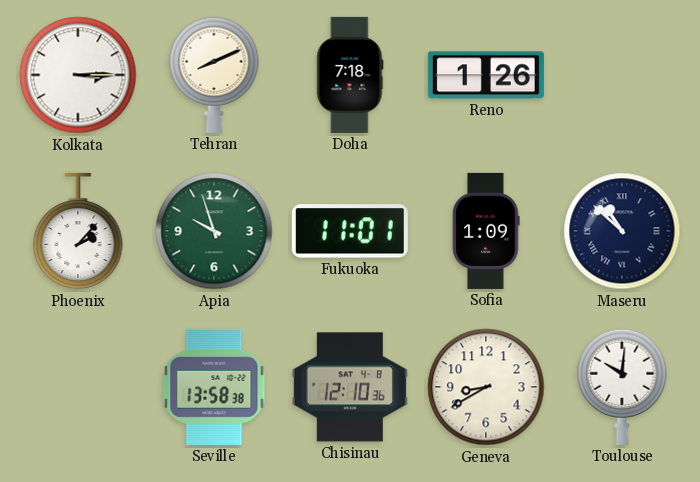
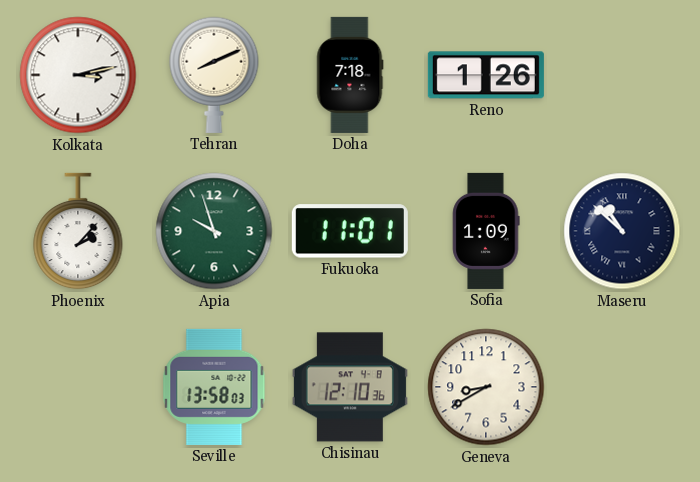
Kolkata: 3:15 -> 3:13
Seville: 13:58:38 -> 13:58:03
Toulouse: 10:01 -> none
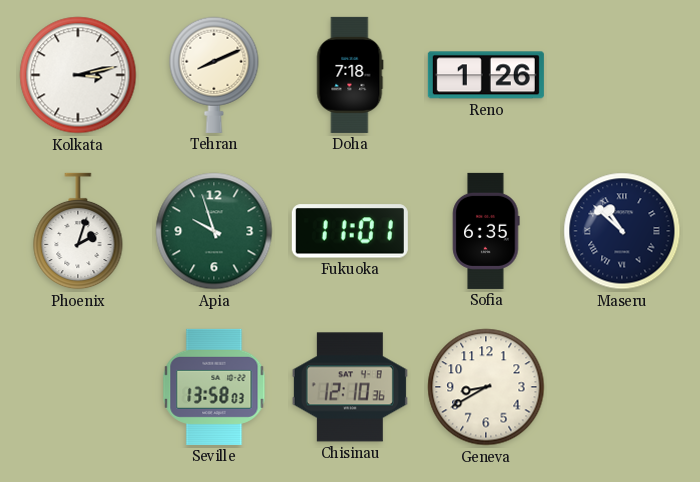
Phoenix: 2:07 -> 2:03
Sofia: 1:09 -> 6:35
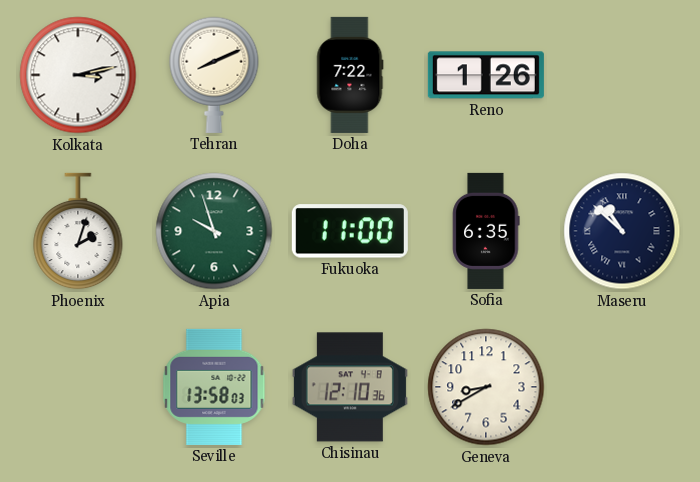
Doha: 7:18 -> 7:22
Fukuoka: 11:01 -> 11:00
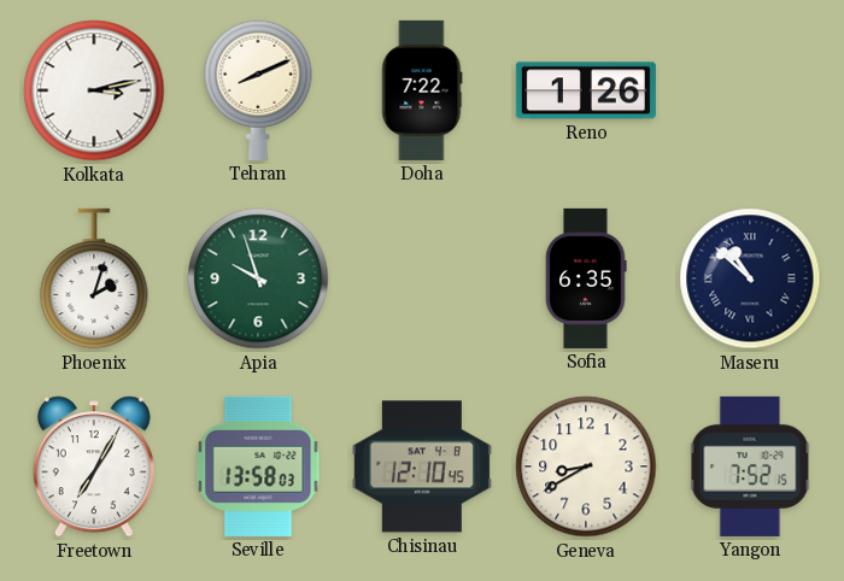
Fukuoka: 11:00 -> none
Freetown: none -> 7:05
Chisinau: 12:10:36 -> 12:10:45
Yangon: none -> 7:52
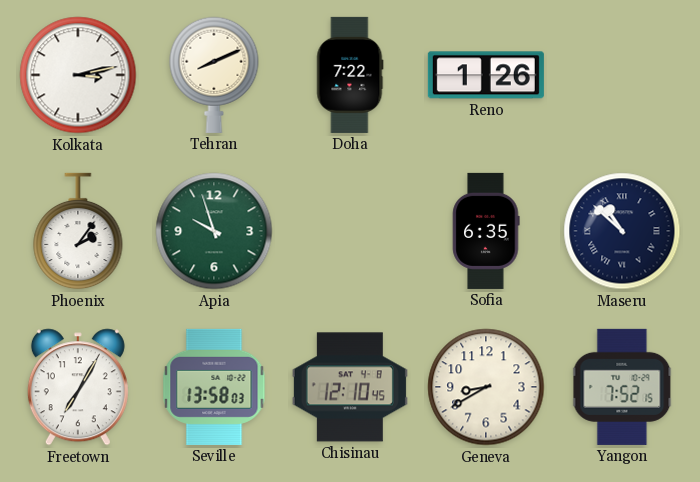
Phoenix: 2:03 -> 2:06
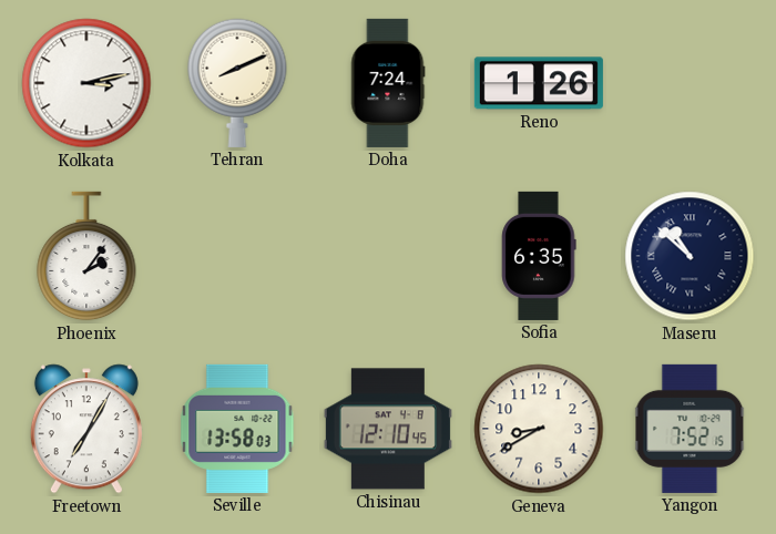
Doha: 7:22 -> 7:24
Apia: 9:57 -> none
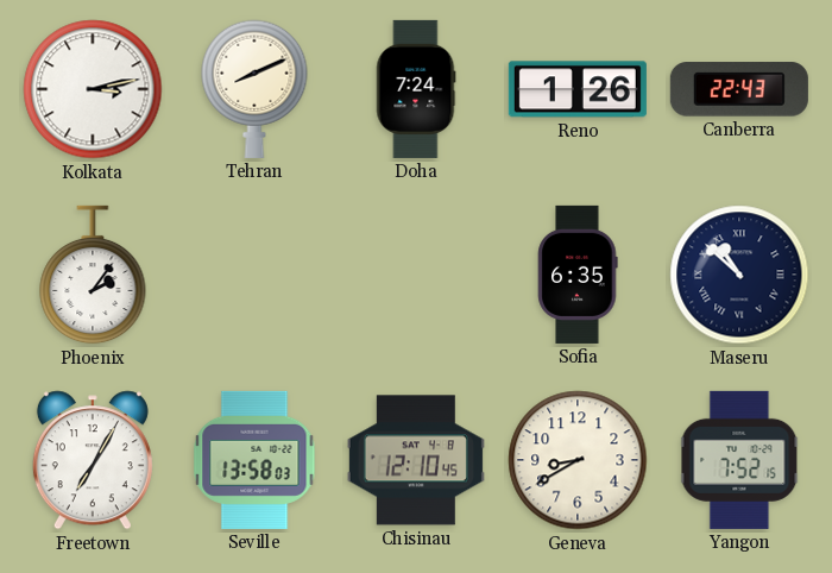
Canberra: none -> 22:43
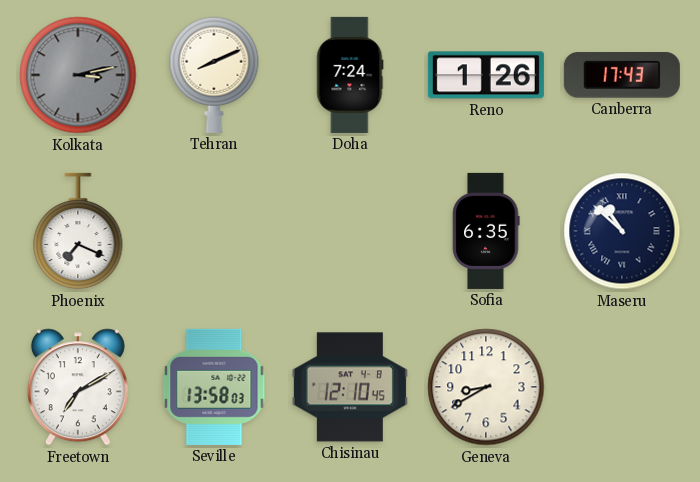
Kolkata dial: white -> grey
Canberra: 22:43 -> 17:43
Phoenix: 2:06 -> 7:19
Freetown: 7:05 -> 7:10
Yangon: 7:52 -> none
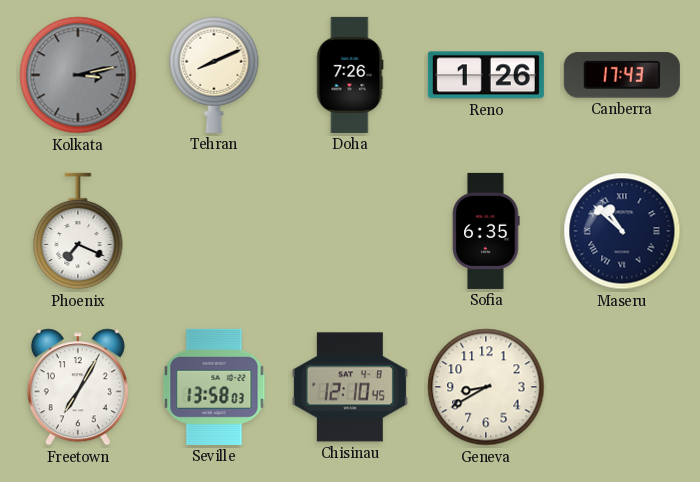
Doha: 7:24 -> 7:26
Freetown: 7:10 -> 7:05
